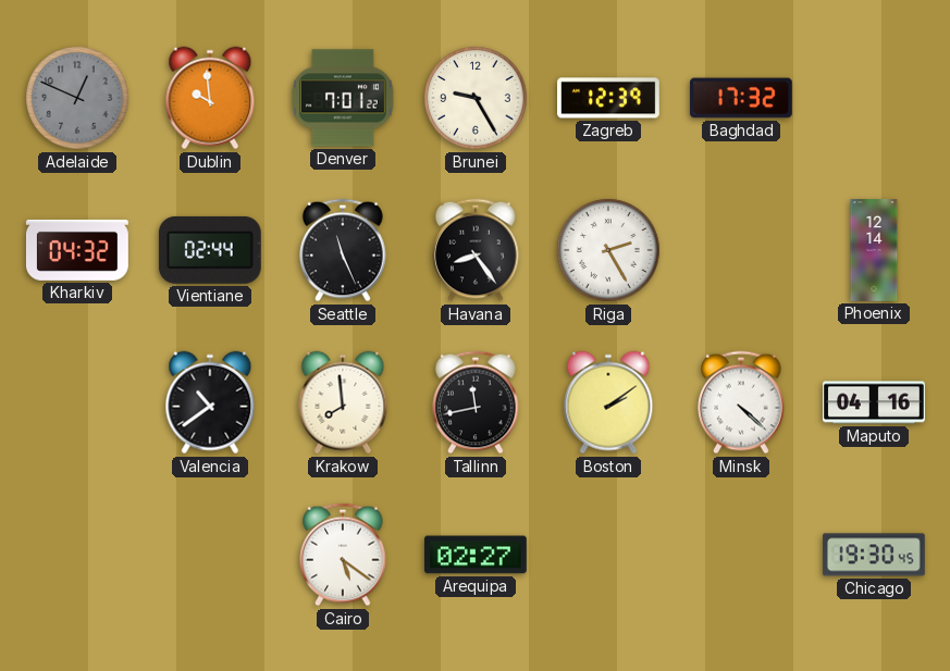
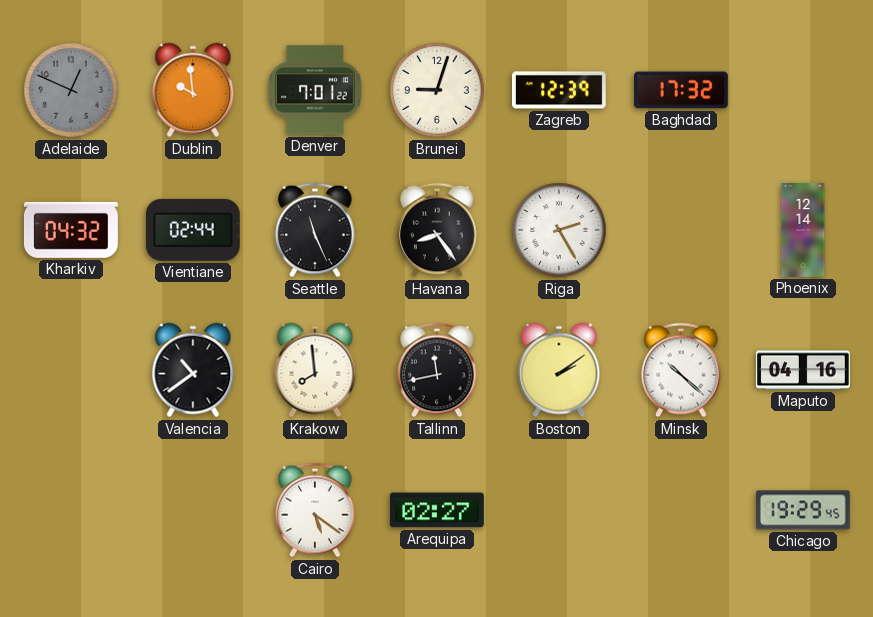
Brunei: 9:25 -> 9:03
Minsk: 4:22 -> 10:22
Chicago: 19:30 -> 19:29
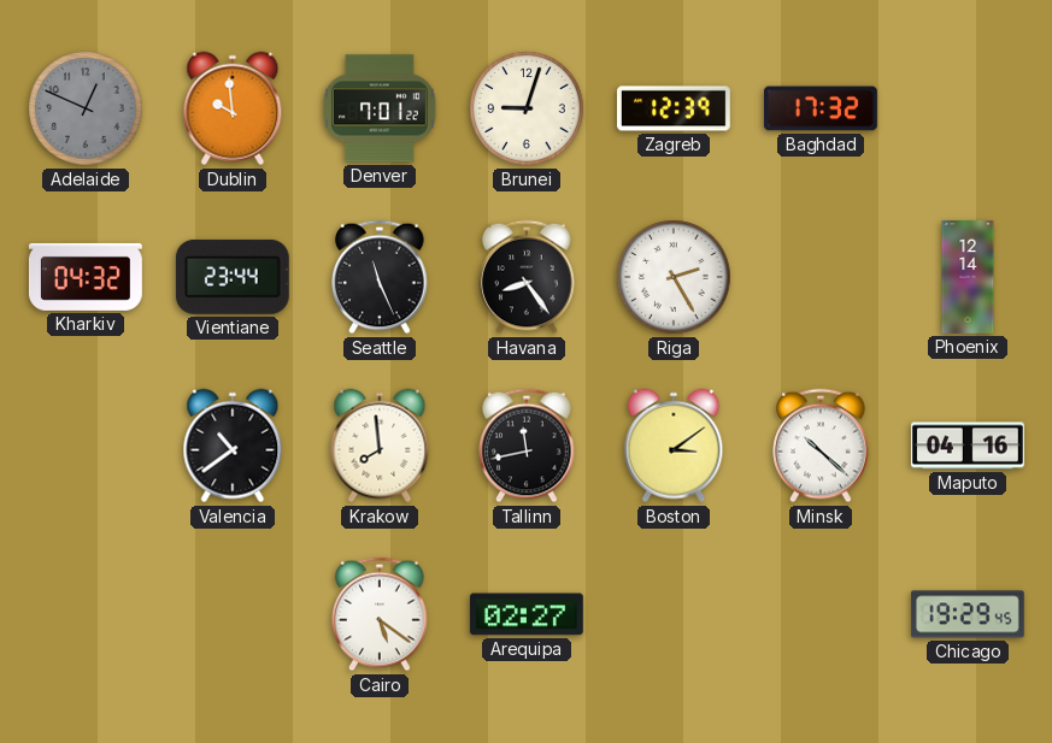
Vientiane: 02:44 -> 23:44
Boston: 2:09 -> 3:09
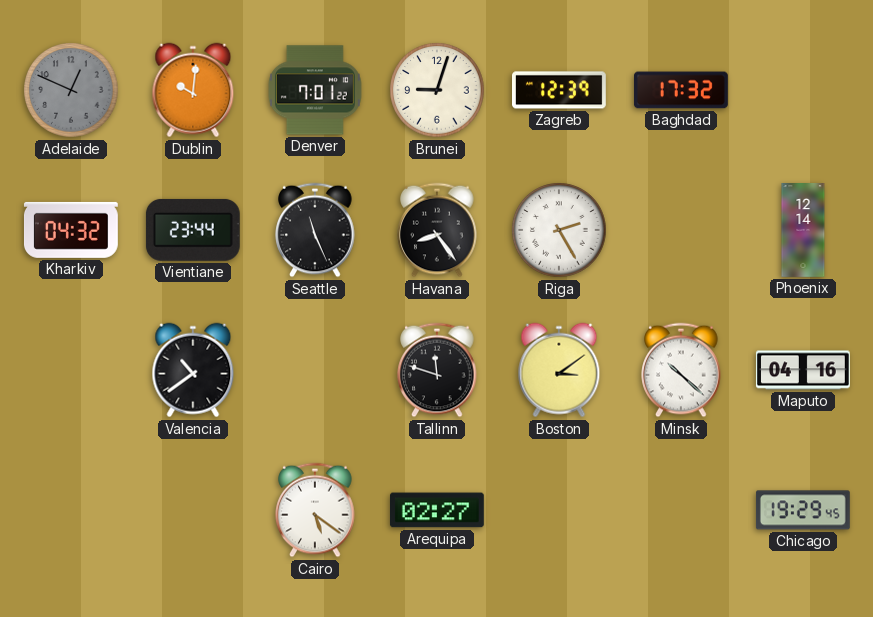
Dublin: 9:59 -> 10:01
Krakow: 7:59 -> none
Tallinn: 11:43 -> 11:48
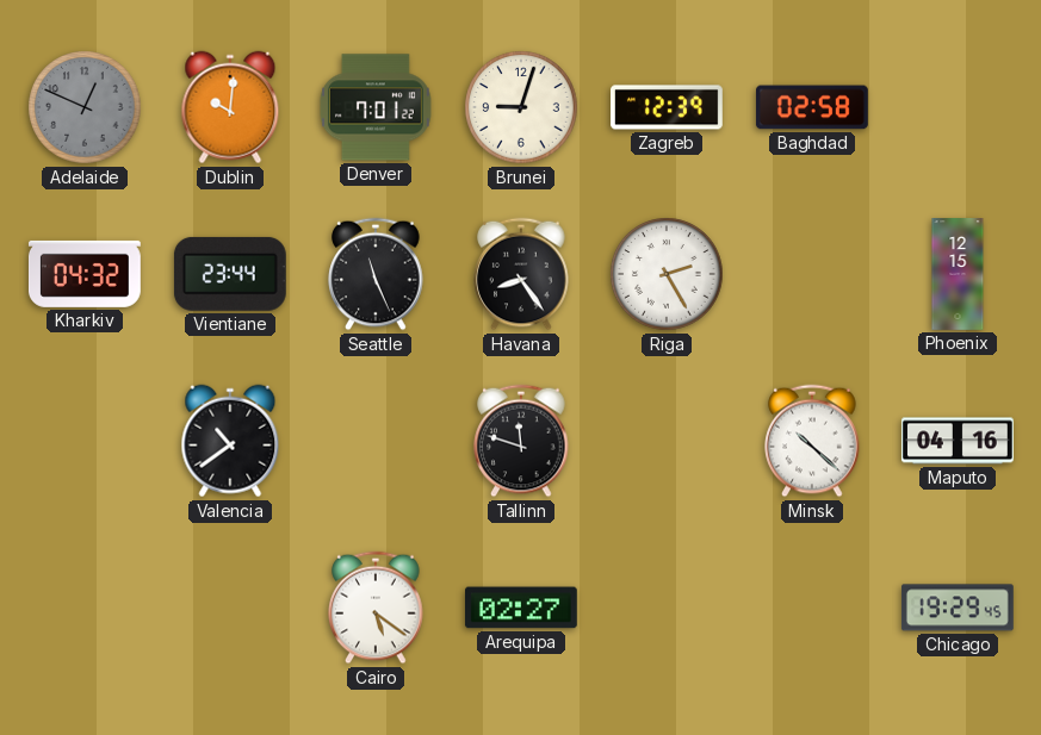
Baghdad: 17:32 -> 02:58
Phoenix: 12:14 -> 12:15
Boston: 3:09 -> none
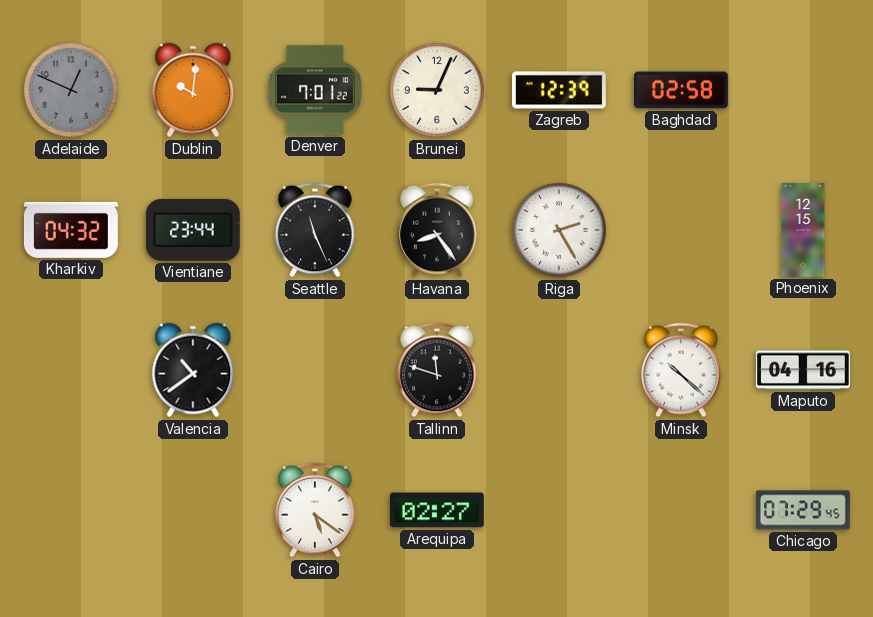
Brunei: 9:03 -> 9:04
Chicago: 19:29 -> 07:29
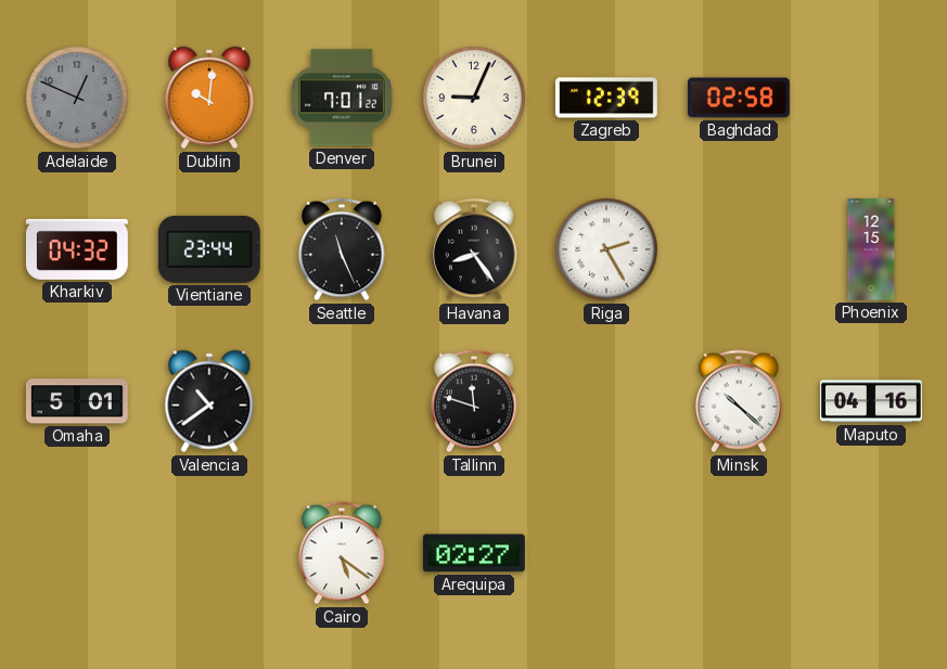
Omaha: none -> 5:01
Chicago: 07:29 -> none
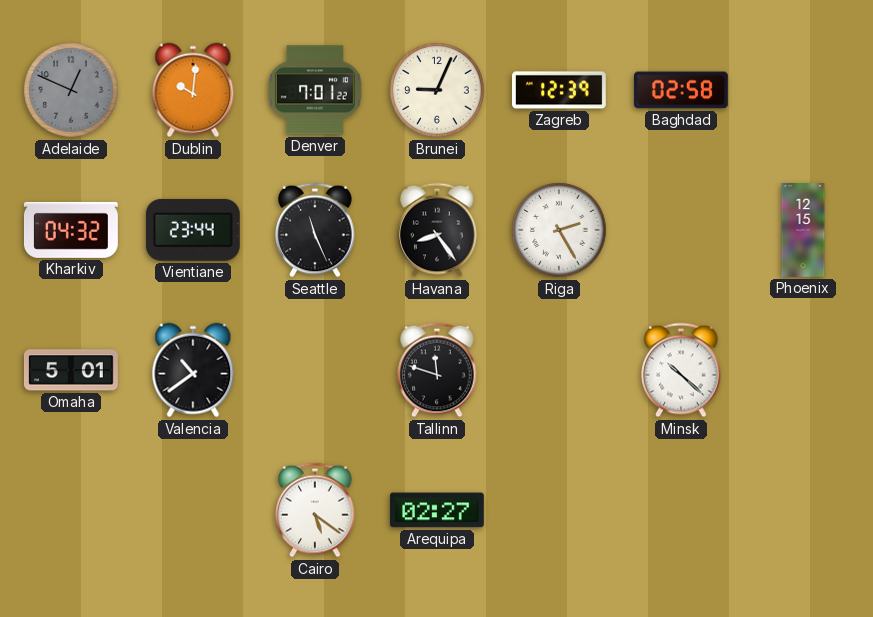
Maputo: 04:16 -> none
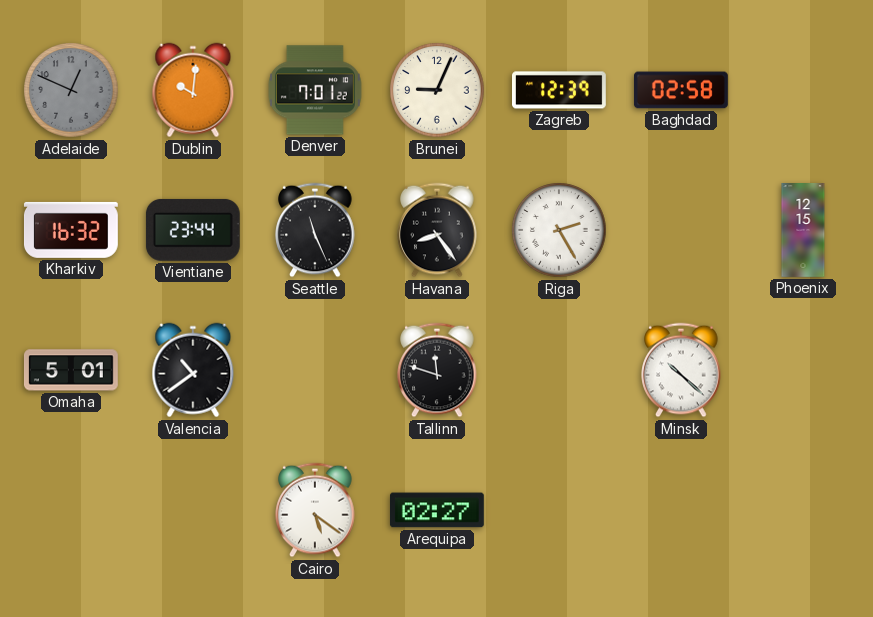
Kharkiv: 04:32 -> 16:32
